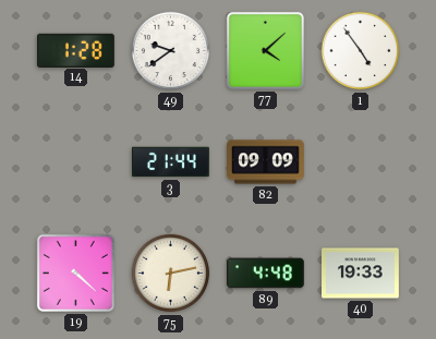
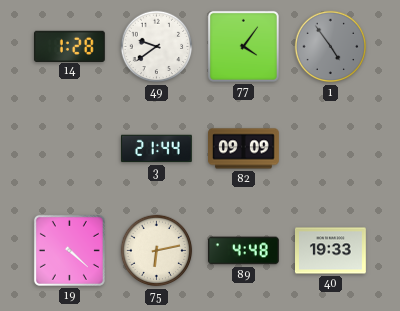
77: 4:08 -> 4:06
1 dial: white -> grey
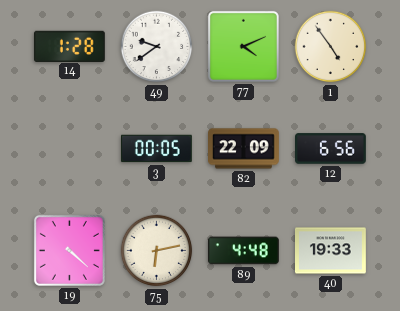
77: 4:06 -> 4:11
1 dial: grey -> cream
3: 21:44 -> 00:05
82: 09:09 -> 22:09
12: none -> 6:56
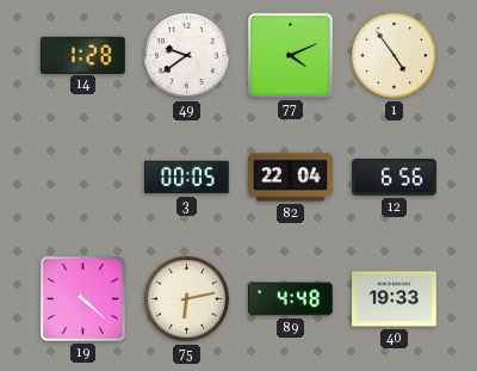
82: 22:09 -> 22:04
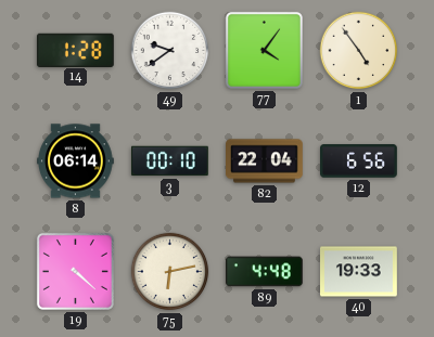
77: 4:11 -> 4:06
8: none -> 06:14
3: 00:05 -> 00:10
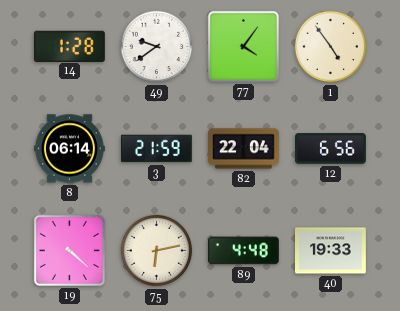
3: 00:10 -> 21:59
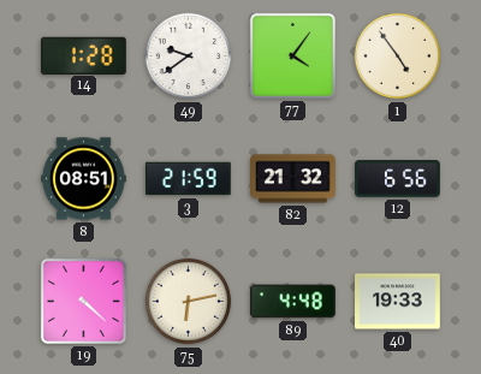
8: 06:14 -> 08:51
82: 22:04 -> 21:32
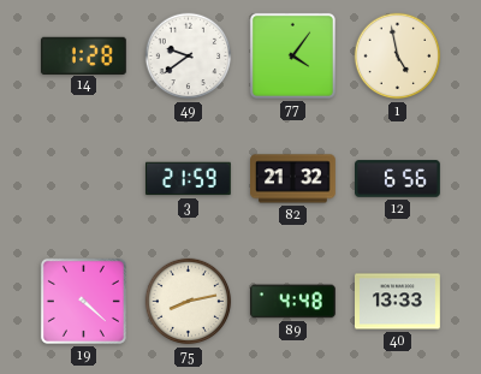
1: 4:54 -> 4:58
8: 08:51 -> none
75: 6:13 -> 8:13
40: 19:33 -> 13:33
